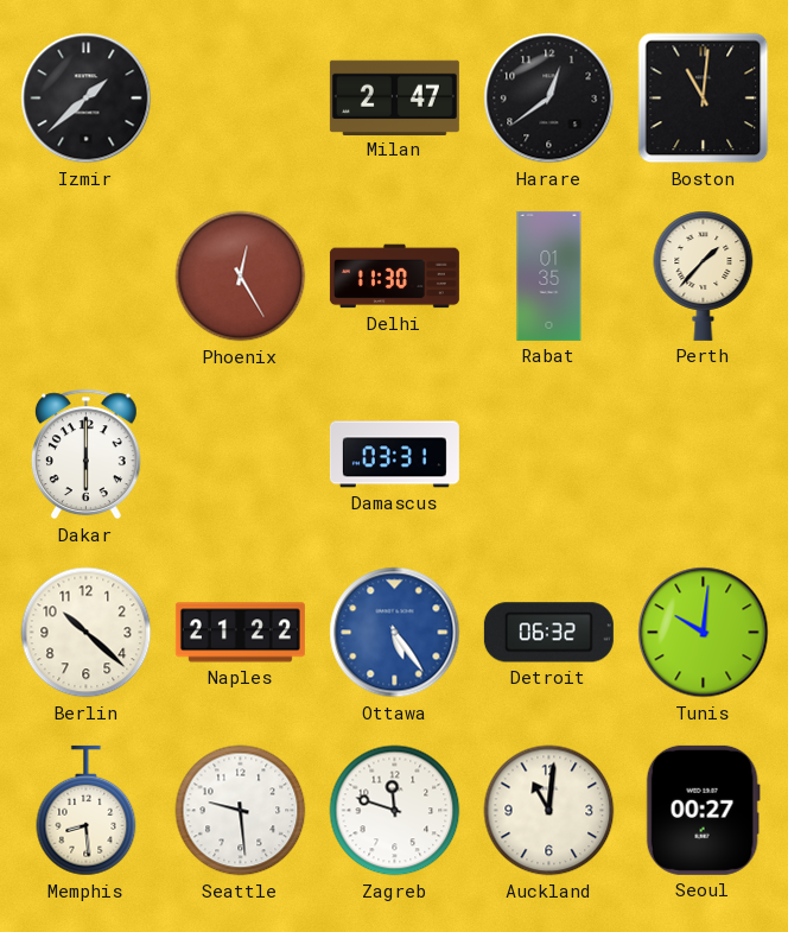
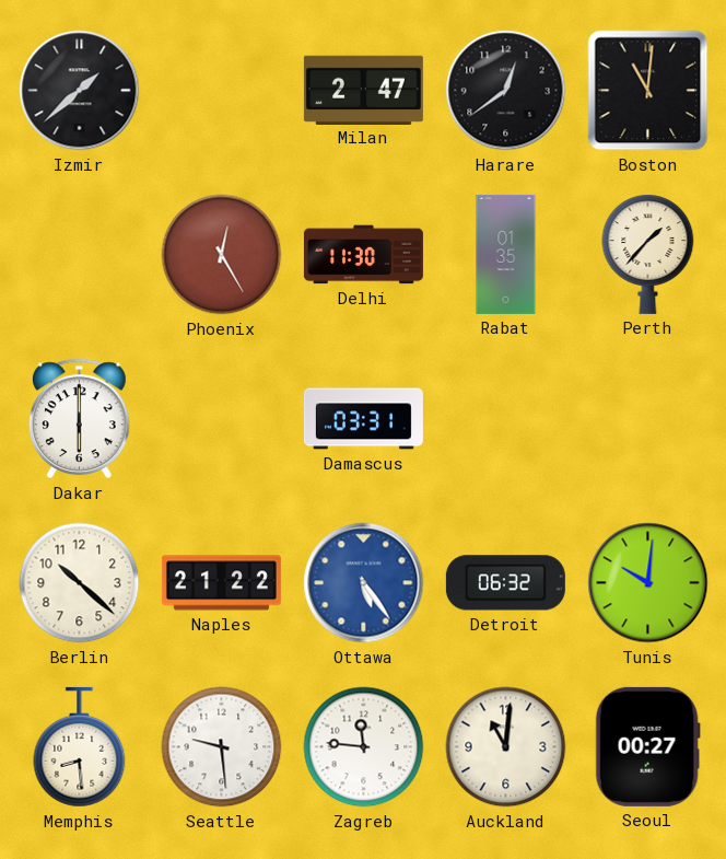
Zagreb: 11:48 -> 11:46
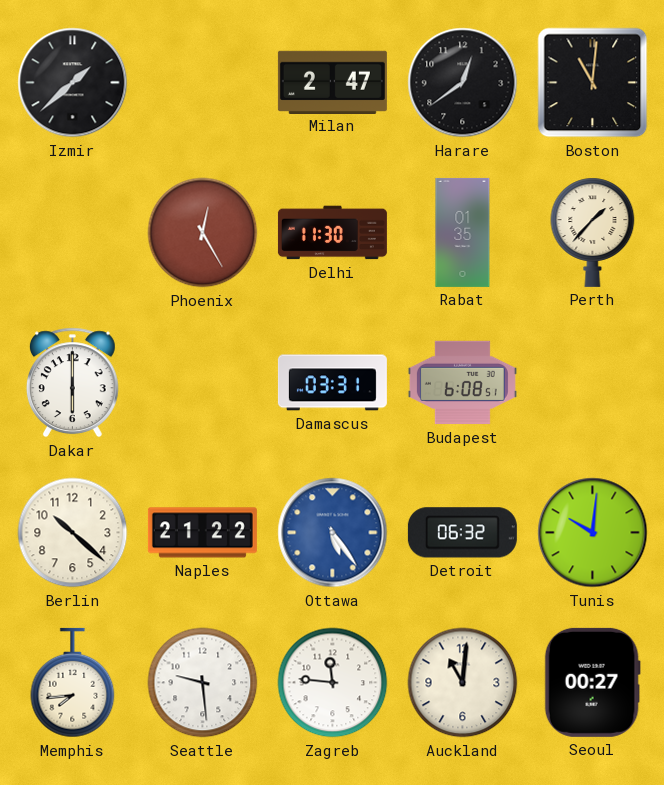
Budapest: none -> 6:08
Memphis: 8:29 -> 7:44
